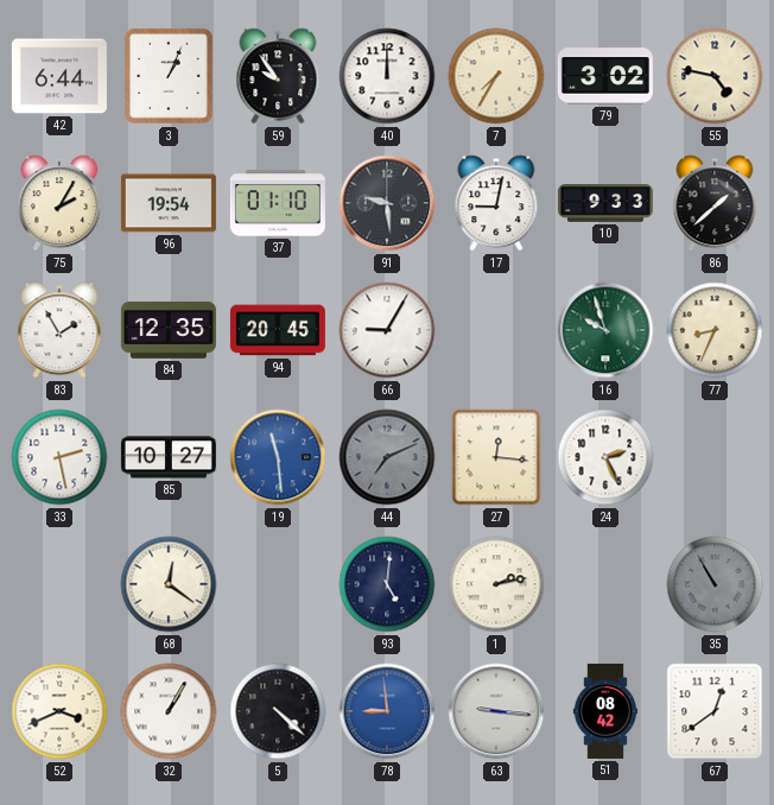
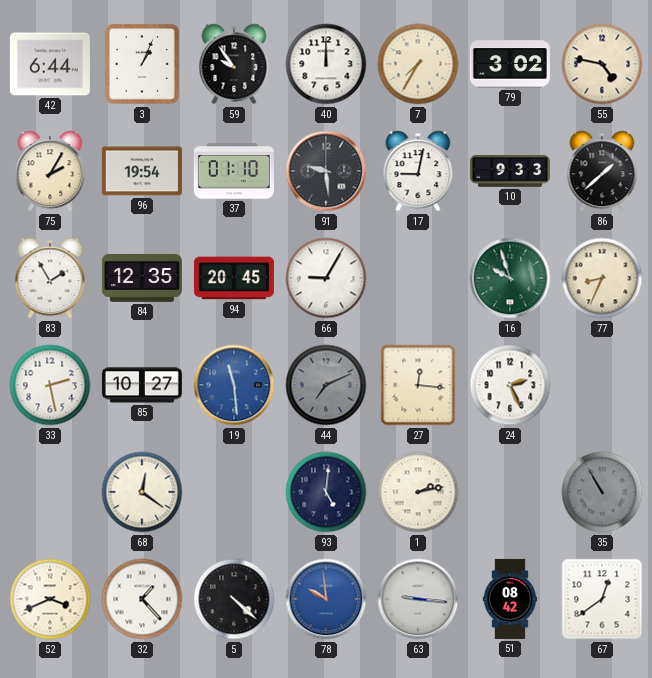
32: 1:05 -> 1:23
78: 8:59 -> 9:59
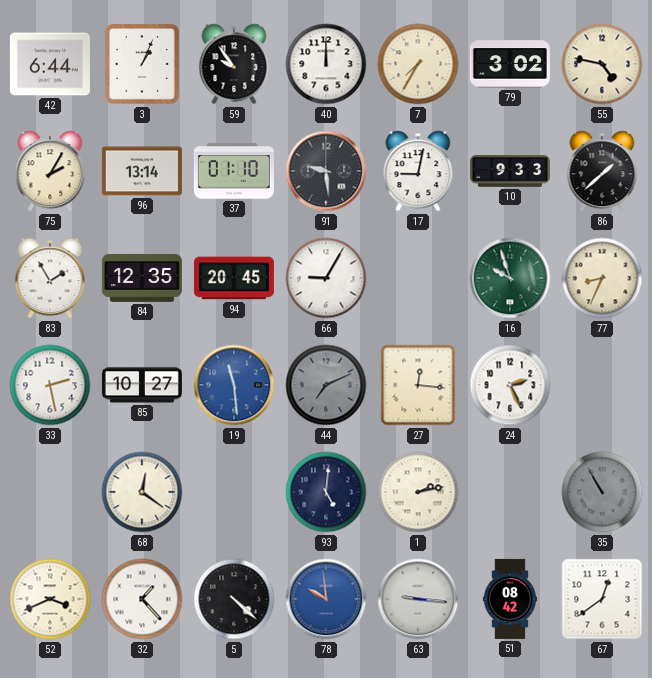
96: 19:54 -> 13:14
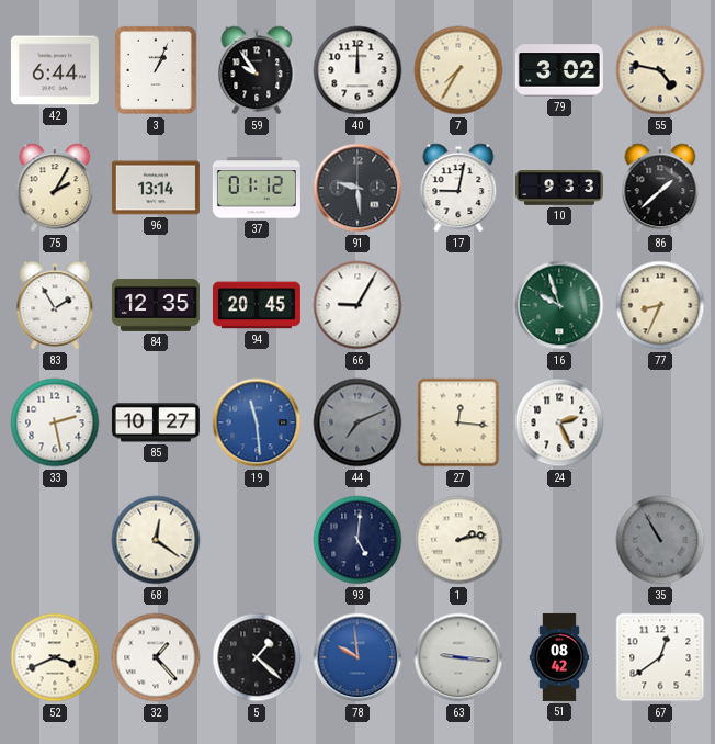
37: 01:10 -> 01:12
5: 4:22 -> 1:22
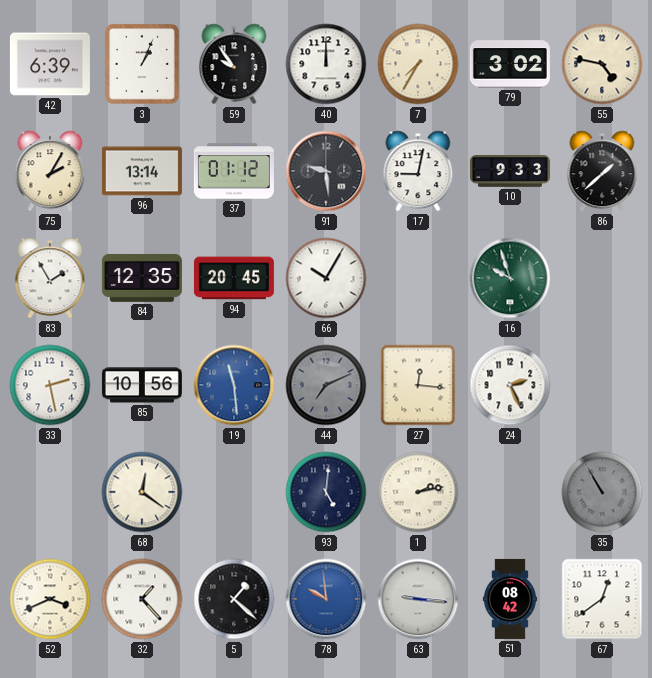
42: 6:44 -> 6:39
66: 9:05 -> 10:05
77: 8:34 -> none
85: 10:27 -> 10:56
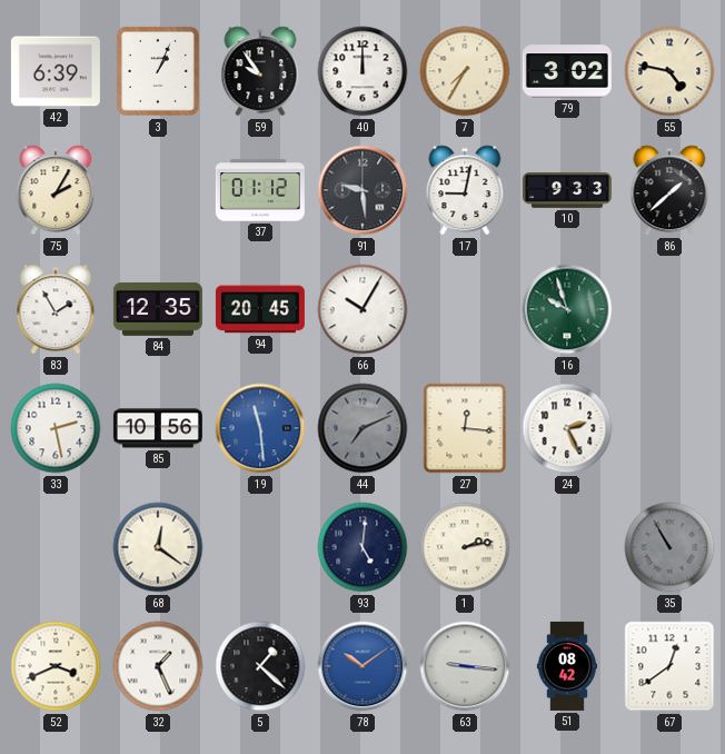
96: 13:14 -> none
32: 1:23 -> 1:26
78: 9:59 -> 10:09
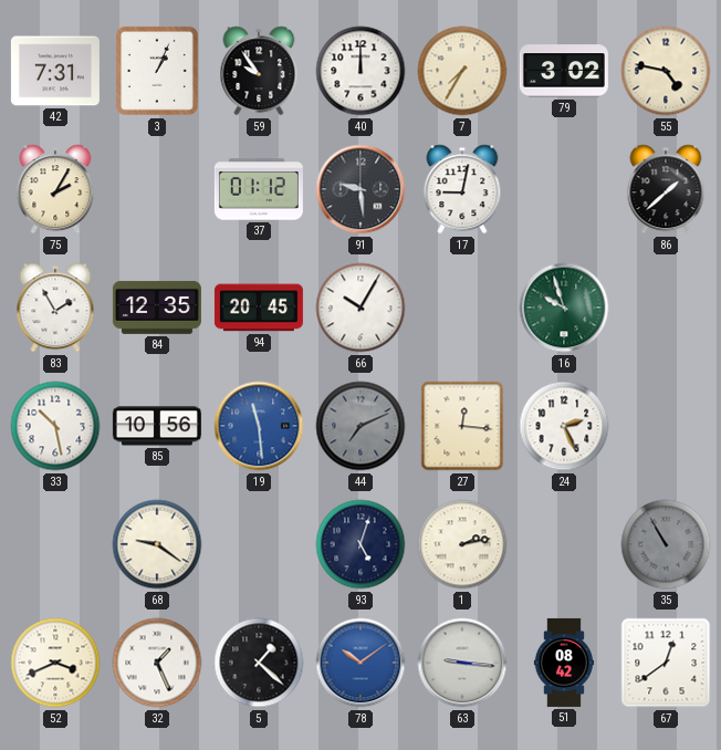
42: 6:39 -> 7:31
10: 9:33 -> none
33: 2:28 -> 10:28
68: 12:21 -> 9:21
93: 5:01 -> 5:03
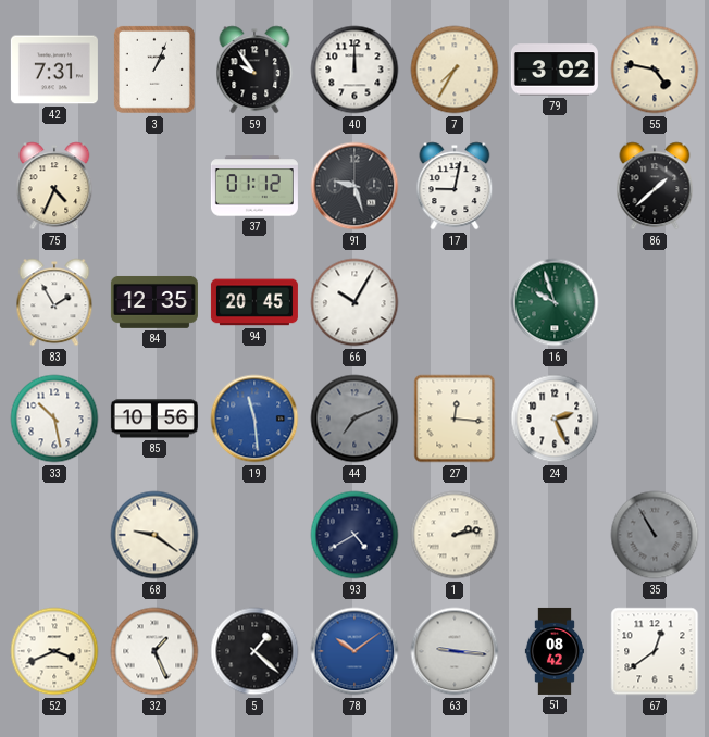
75: 2:05 -> 4:34
91: 9:29 -> 9:27
93: 5:03 -> 4:40
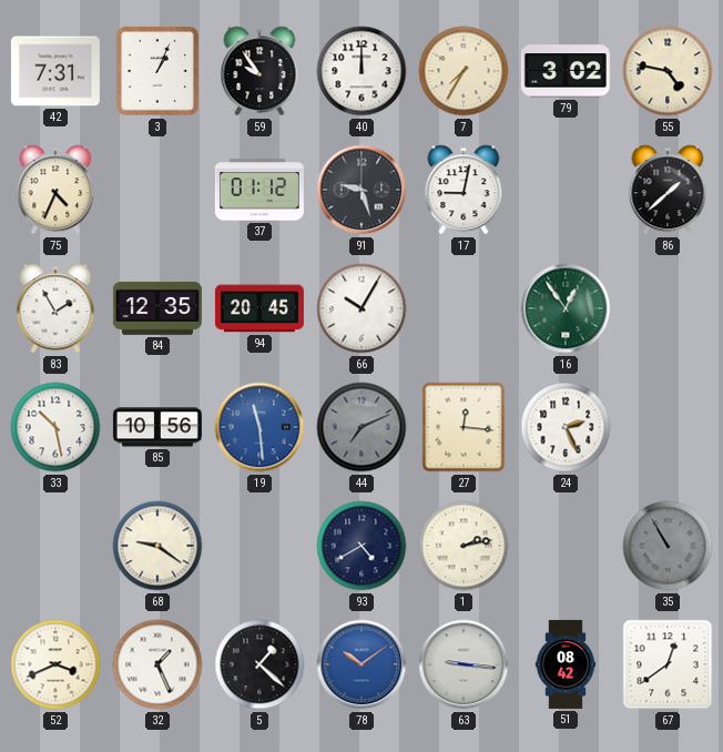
16: 9:57 -> 12:54
